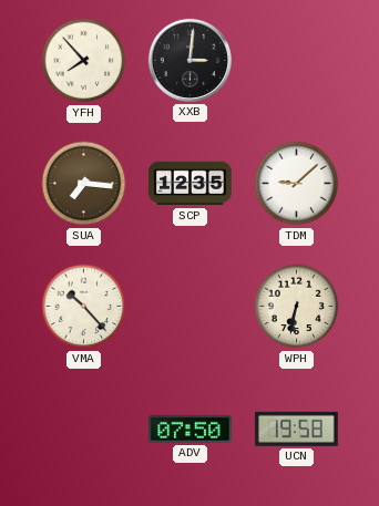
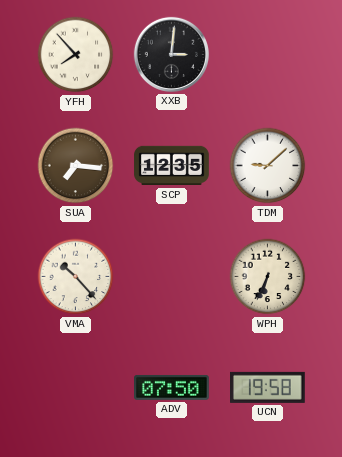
WPH: 6:32 -> 6:34
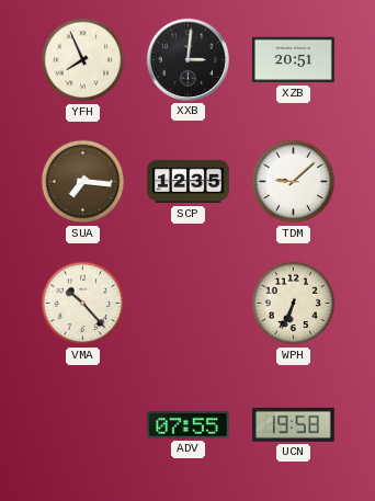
YFH: 7:53 -> 7:56
XZB: none -> 20:51
ADV: 07:50 -> 07:55
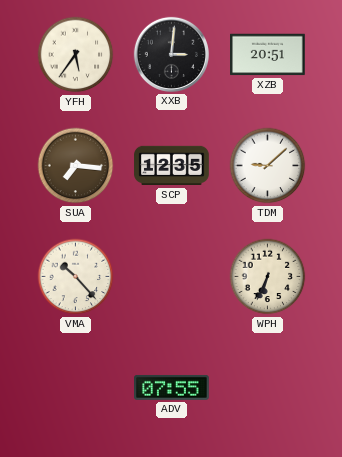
YFH: 7:56 -> 5:36
UCN: 19:58 -> none
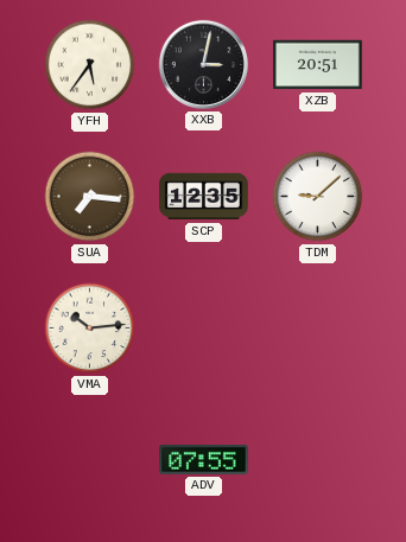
XXB: 3:01 -> 3:02
VMA: 10:23 -> 10:14
WPH: 6:34 -> none
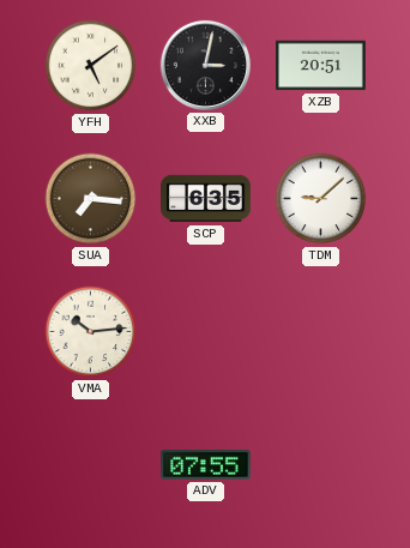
YFH: 5:36 -> 5:09
SCP: 12:35 -> 6:35
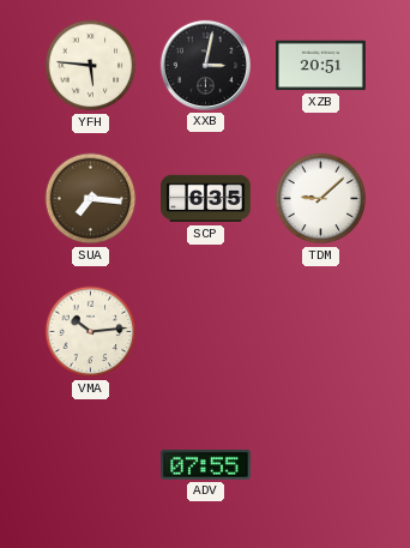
YFH: 5:09 -> 5:46
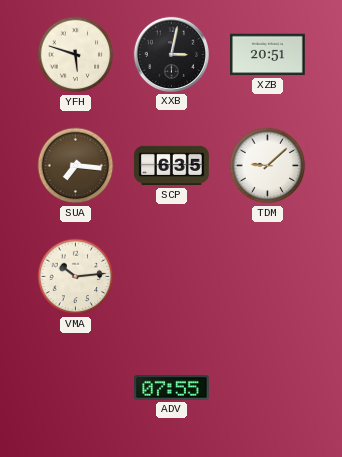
YFH: 5:46 -> 5:48
